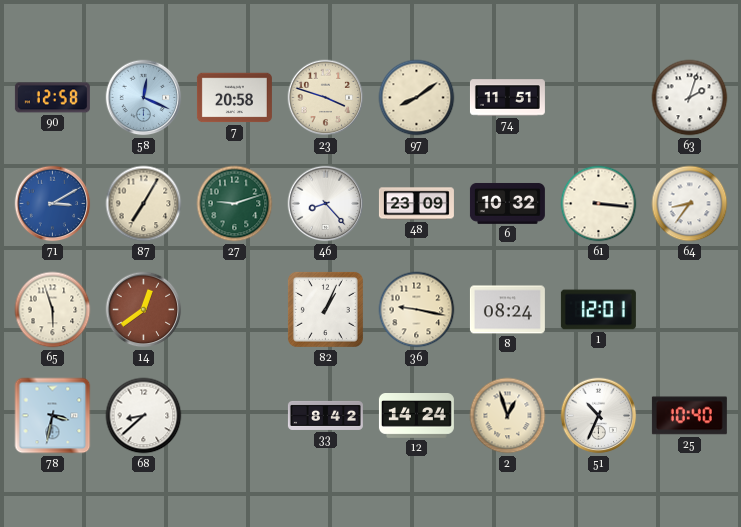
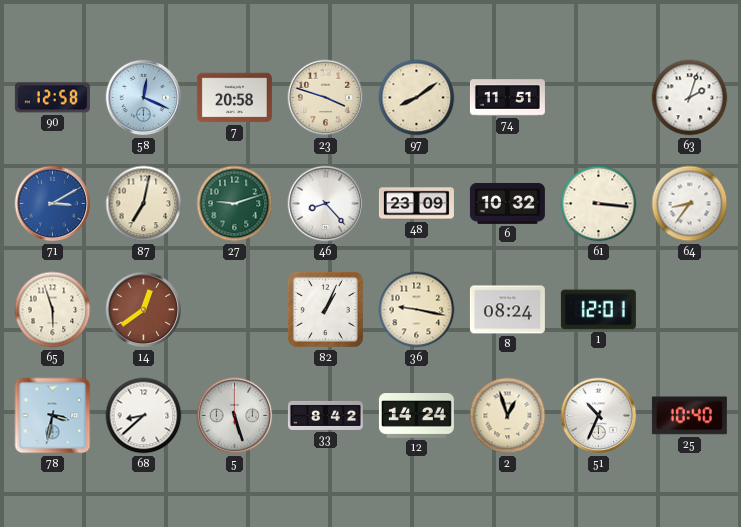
87: 7:05 -> 7:02
5: none -> 5:27
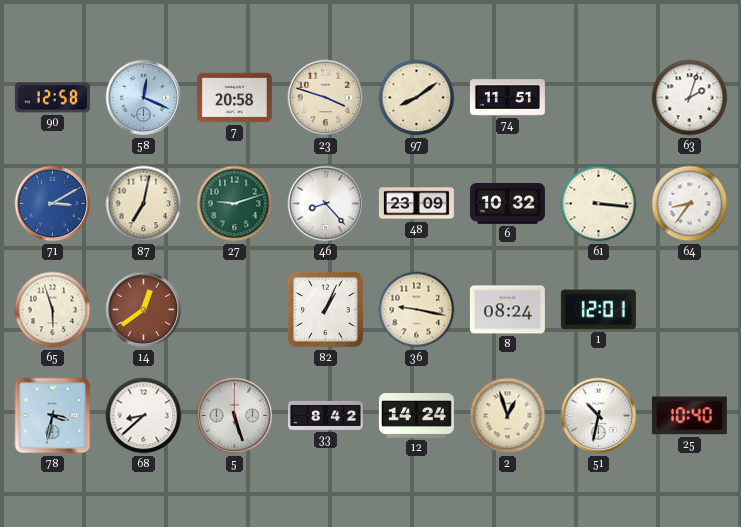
51: 10:34 -> 10:32
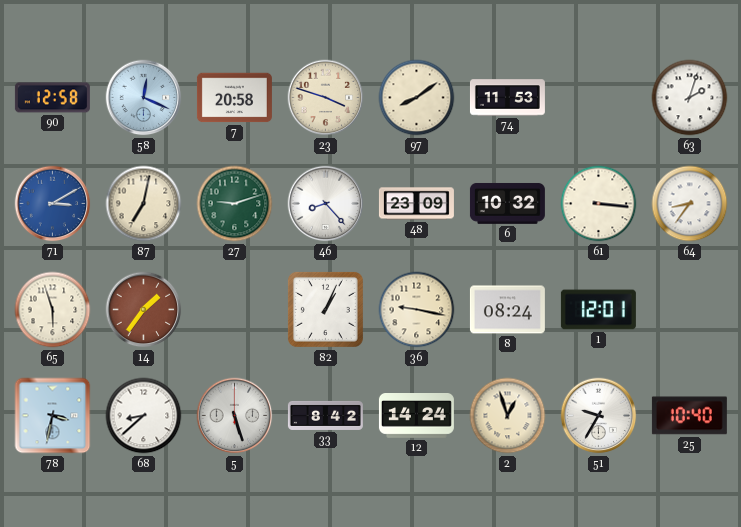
74: 11:51 -> 11:53
14: 12:39 -> 1:36
51: 10:32 -> 9:35
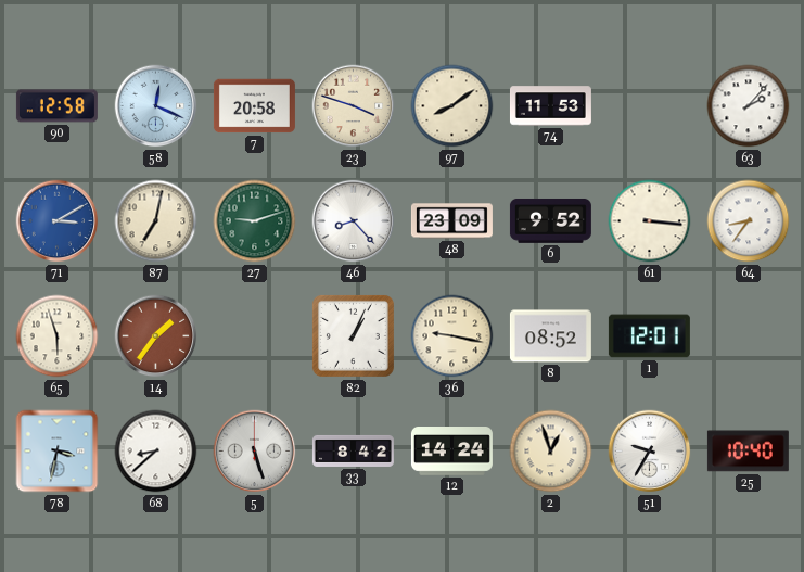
63: 2:03 -> 2:07
6: 10:32 -> 9:52
8: 08:24 -> 08:52
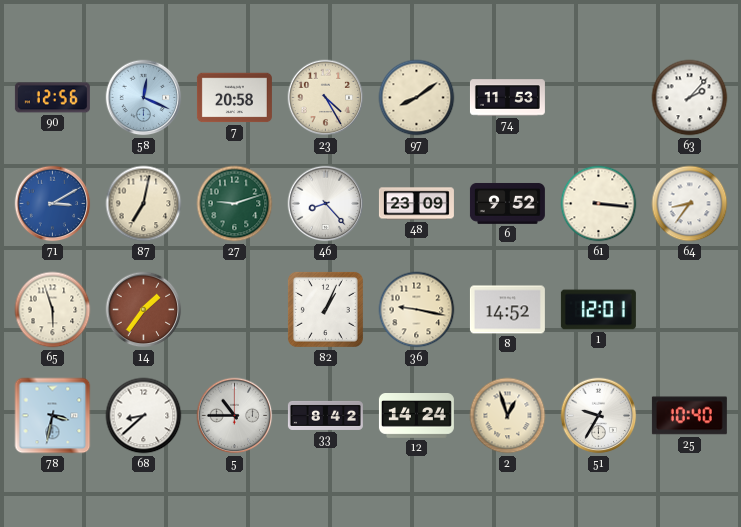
90: 12:58 -> 12:56
23: 3:48 -> 4:25
8: 08:52 -> 14:52
5: 5:27 -> 10:45
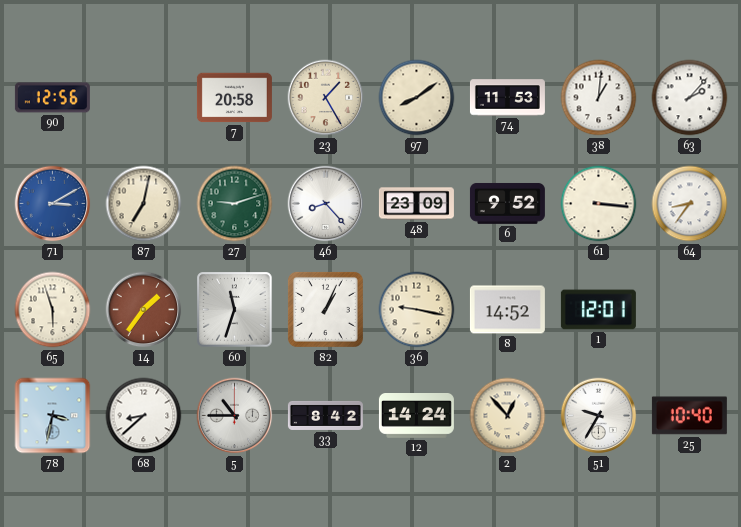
58: 12:19 -> none
23: 4:25 -> 1:25
38: none -> 1:01
60: none -> 11:33
2: 12:57 -> 12:53
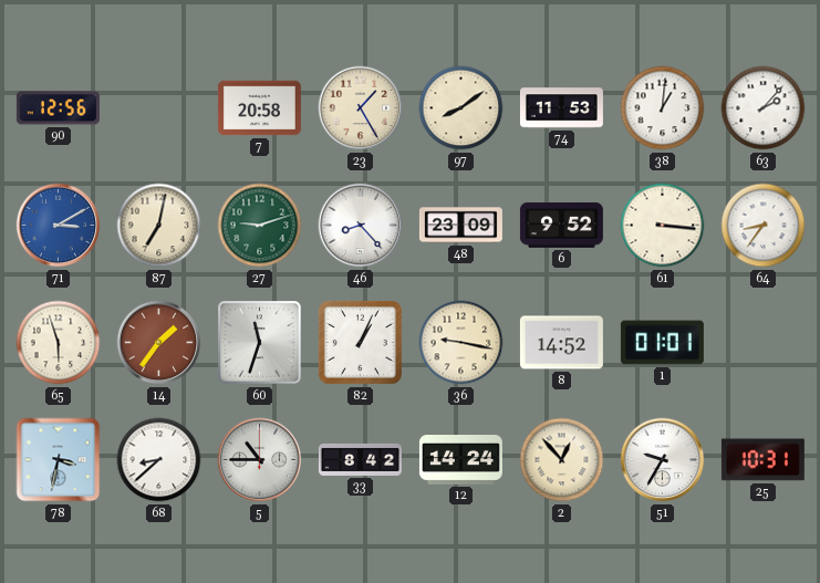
1: 12:01 -> 01:01
25: 10:40 -> 10:31
